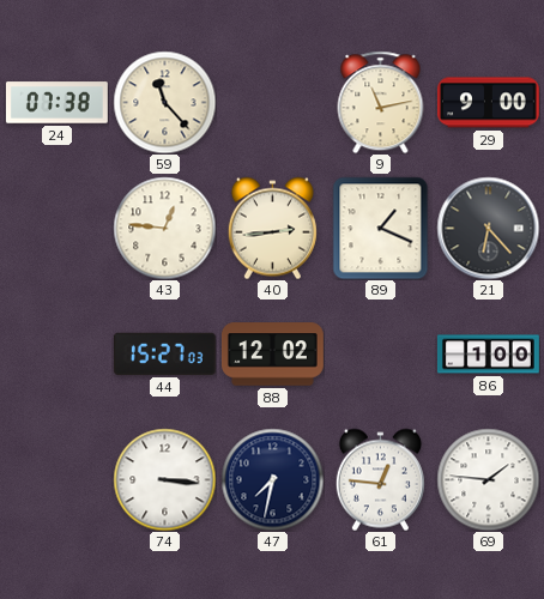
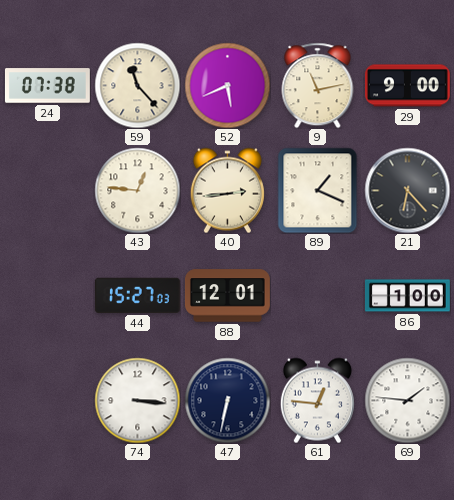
52: none -> 5:41
88: 12:02 -> 12:01
47: 7:32 -> 6:32
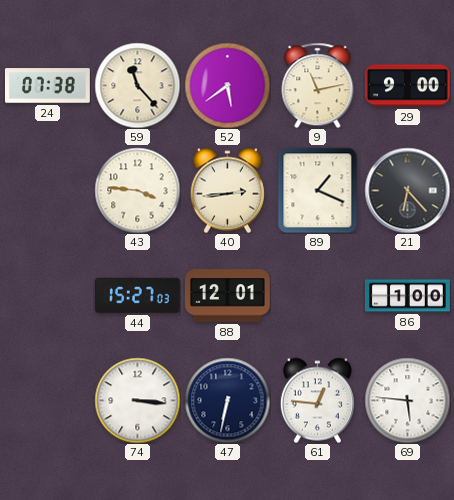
52: 5:41 -> 5:39
43: 12:46 -> 3:46
69: 1:46 -> 5:46
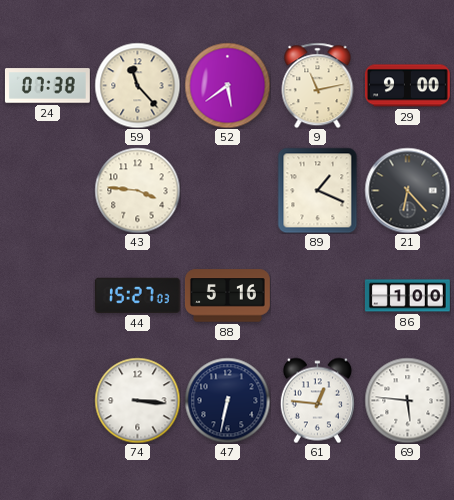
40: 2:44 -> none
88: 12:01 -> 5:16
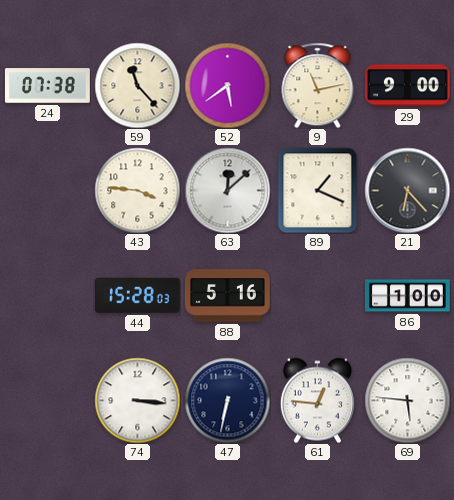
63: none -> 12:08
44: 15:27 -> 15:28
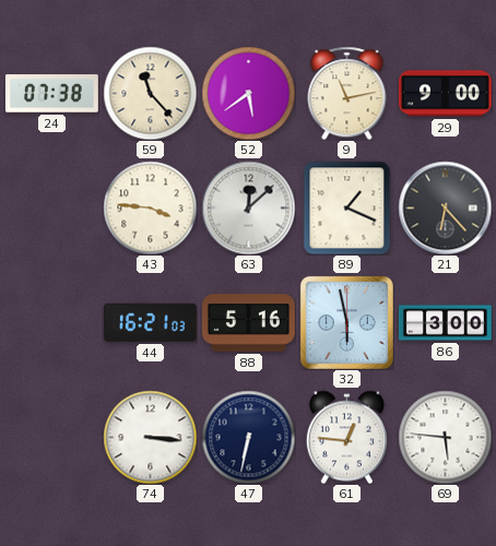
44: 15:28 -> 16:21
32: none -> 5:58
86: 1:00 -> 3:00
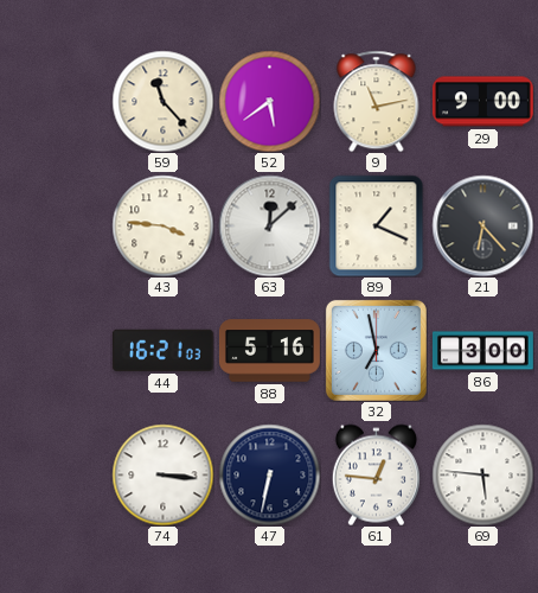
24: 07:38 -> none
32: 5:58 -> 6:58
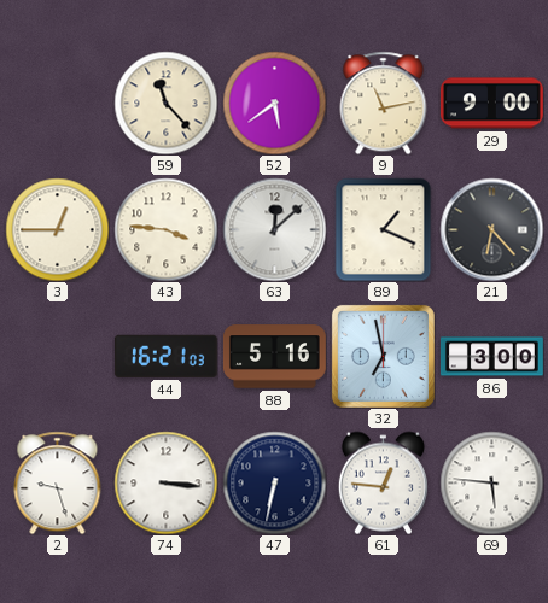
3: none -> 12:45
2: none -> 9:27
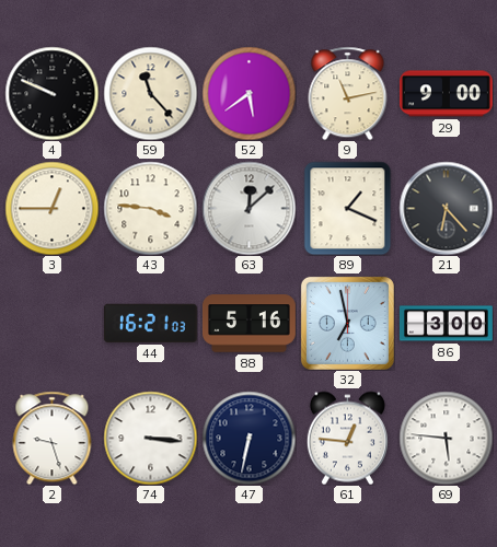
4: none -> 9:49
